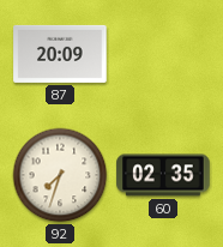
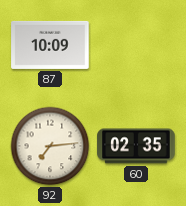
87: 20:09 -> 10:09
92: 7:33 -> 7:14
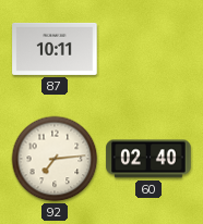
87: 10:09 -> 10:11
60: 02:35 -> 02:40
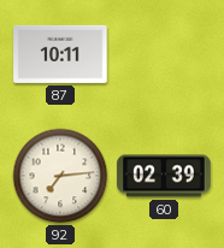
60: 02:40 -> 02:39
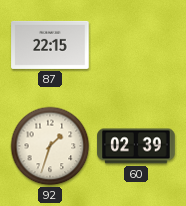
87: 10:11 -> 22:15
92: 7:14 -> 1:33
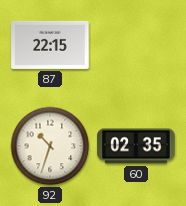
92: 1:33 -> 10:33
60: 02:39 -> 02:35
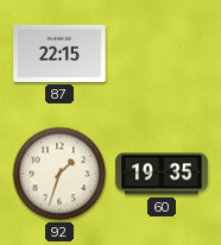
92: 10:33 -> 1:33
60: 02:35 -> 19:35
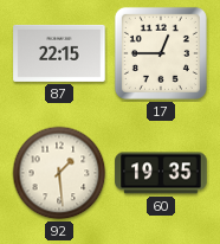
17: none -> 12:45
92: 1:33 -> 1:29
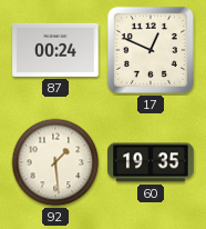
87: 22:15 -> 00:24
17: 12:45 -> 12:49
